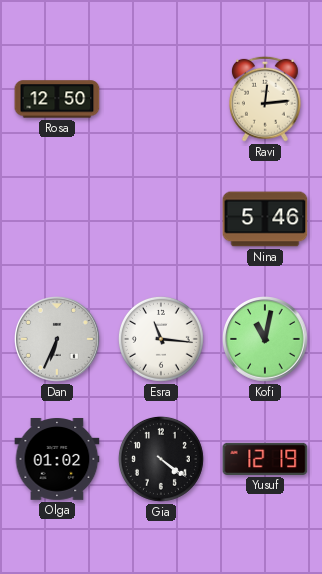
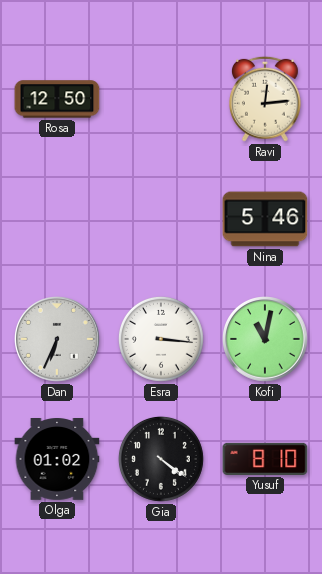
Esra: 11:16 -> 3:16
Yusuf: 12:19 -> 8:10
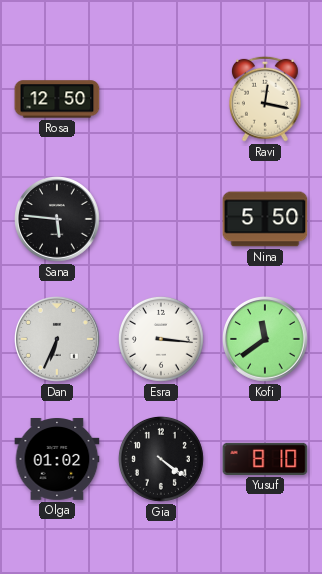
Ravi: 12:14 -> 12:17
Sana: none -> 5:46
Nina: 5:46 -> 5:50
Kofi: 11:02 -> 11:39
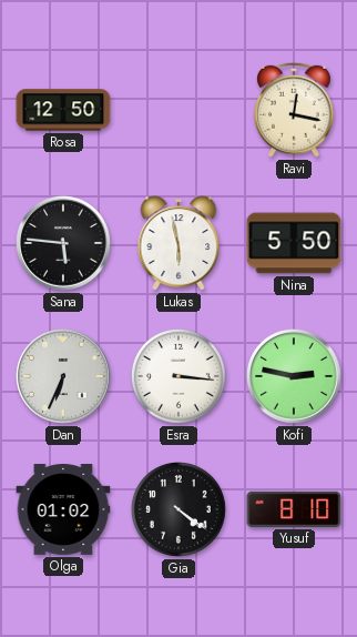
Lukas: none -> 5:58
Kofi: 11:39 -> 2:47
